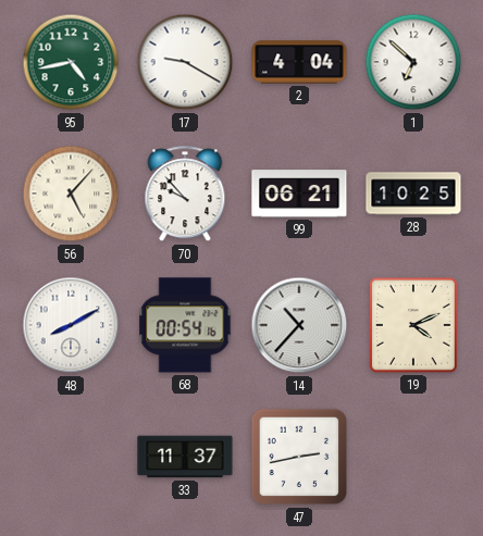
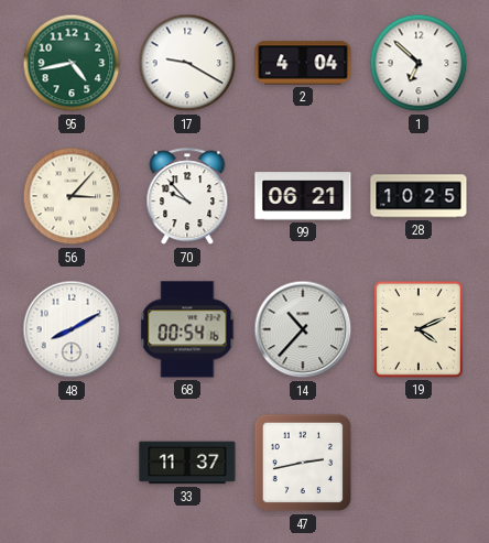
56: 5:07 -> 3:07
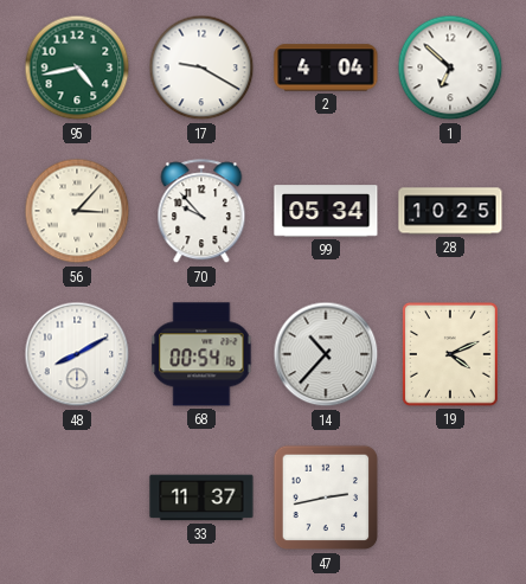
99: 06:21 -> 05:34
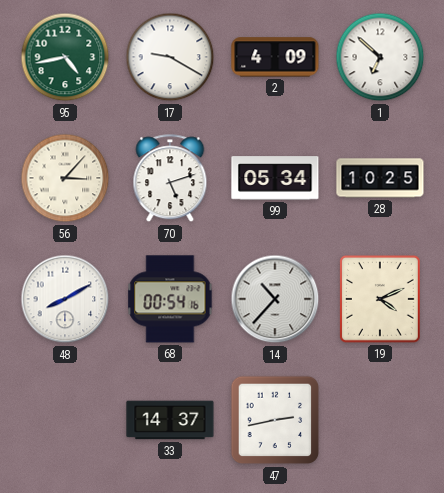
2: 4:04 -> 4:09
70: 9:53 -> 5:12
33: 11:37 -> 14:37
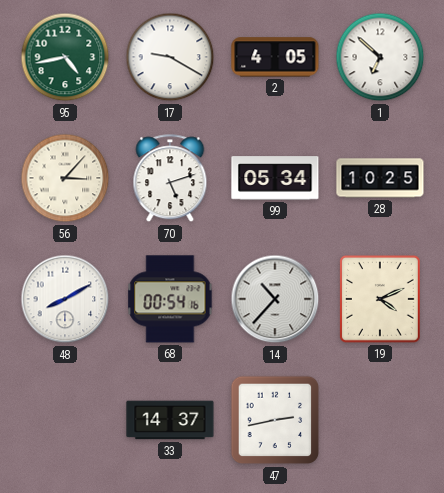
2: 4:09 -> 4:05
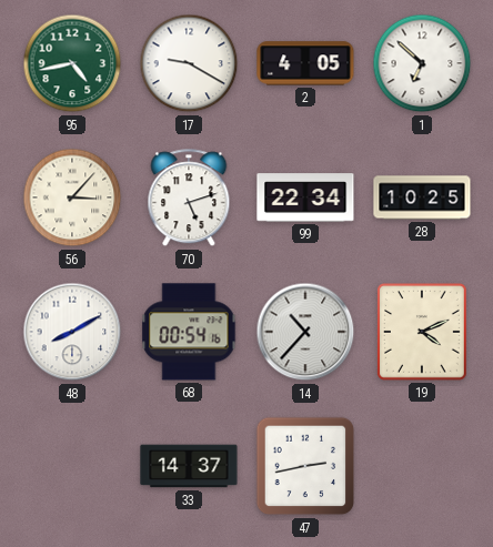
99: 05:34 -> 22:34
